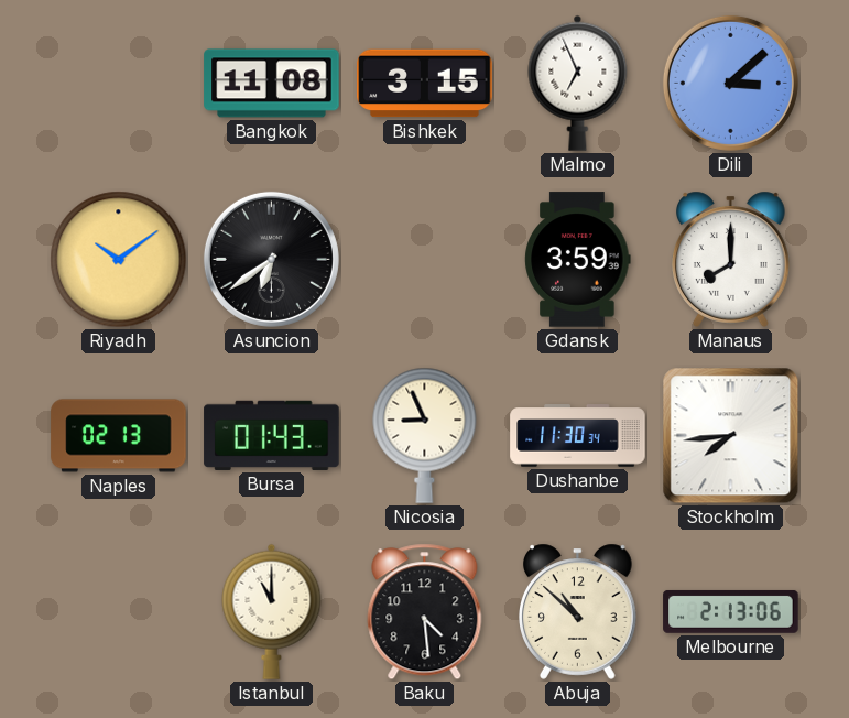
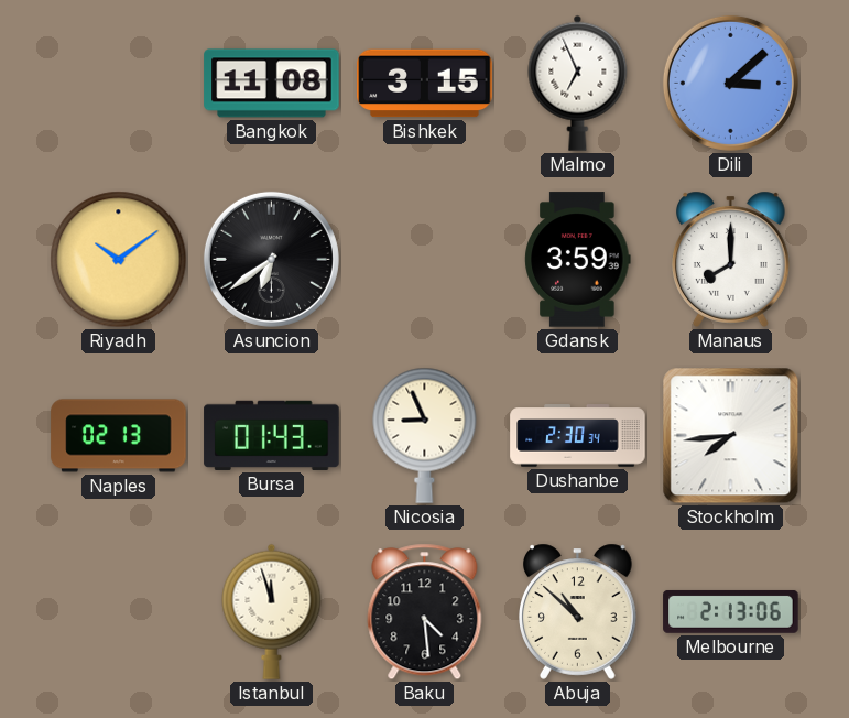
Dushanbe: 11:30 -> 2:30
Istanbul: 11:00 -> 11:57
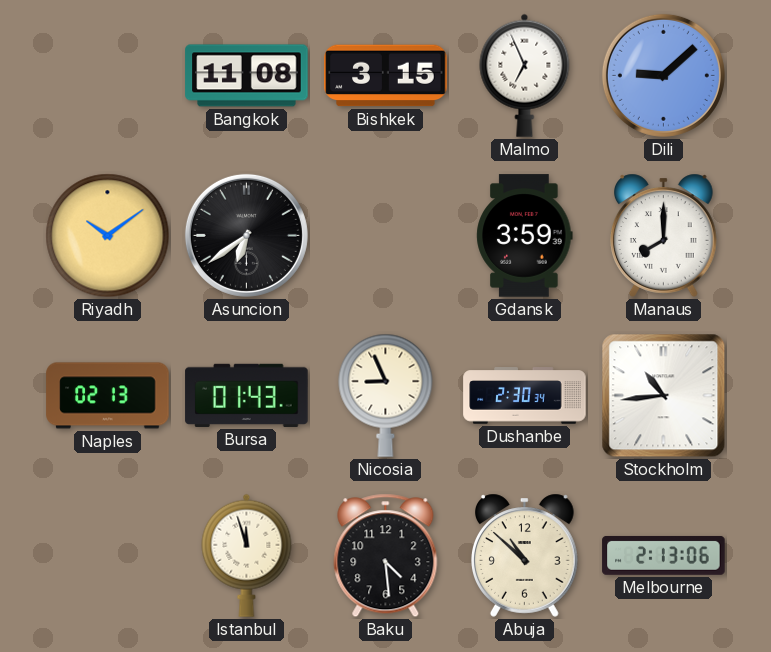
Dili: 3:08 -> 9:08
Stockholm: 7:44 -> 10:44
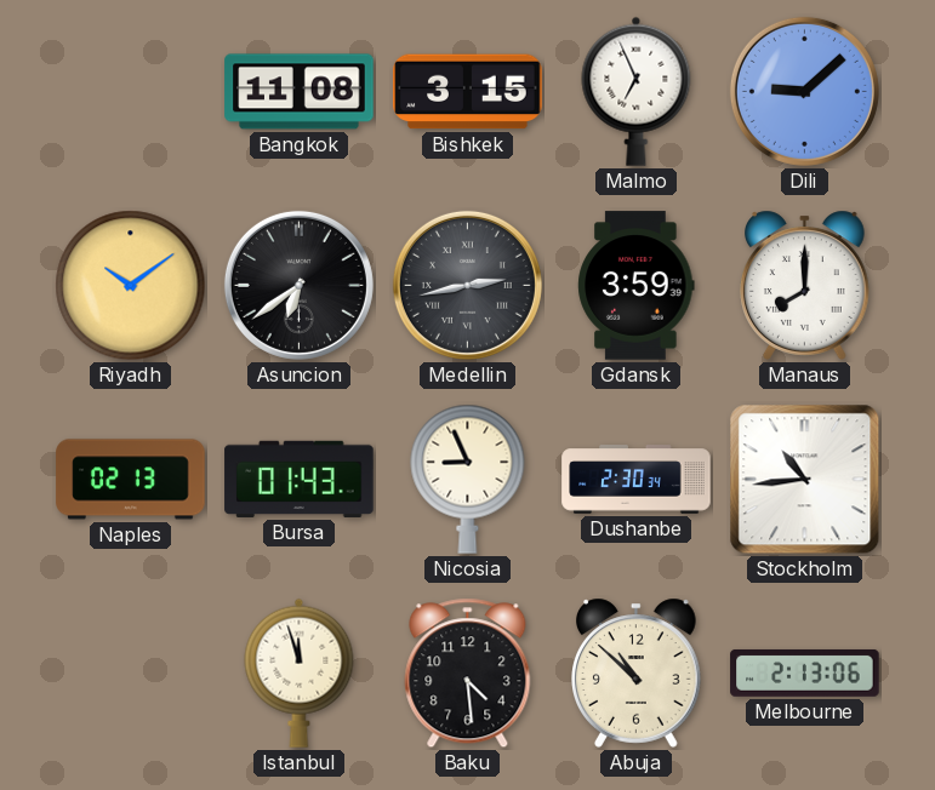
Medellin: none -> 2:43
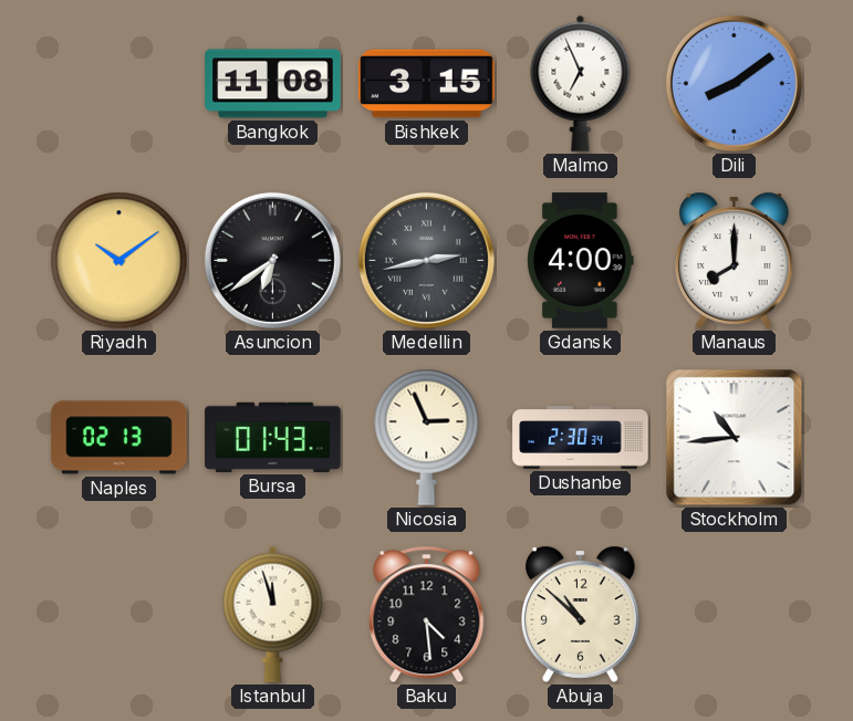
Dili: 9:08 -> 8:09
Gdansk: 3:59 -> 4:00
Nicosia: 8:56 -> 2:56
Melbourne: 2:13 -> none
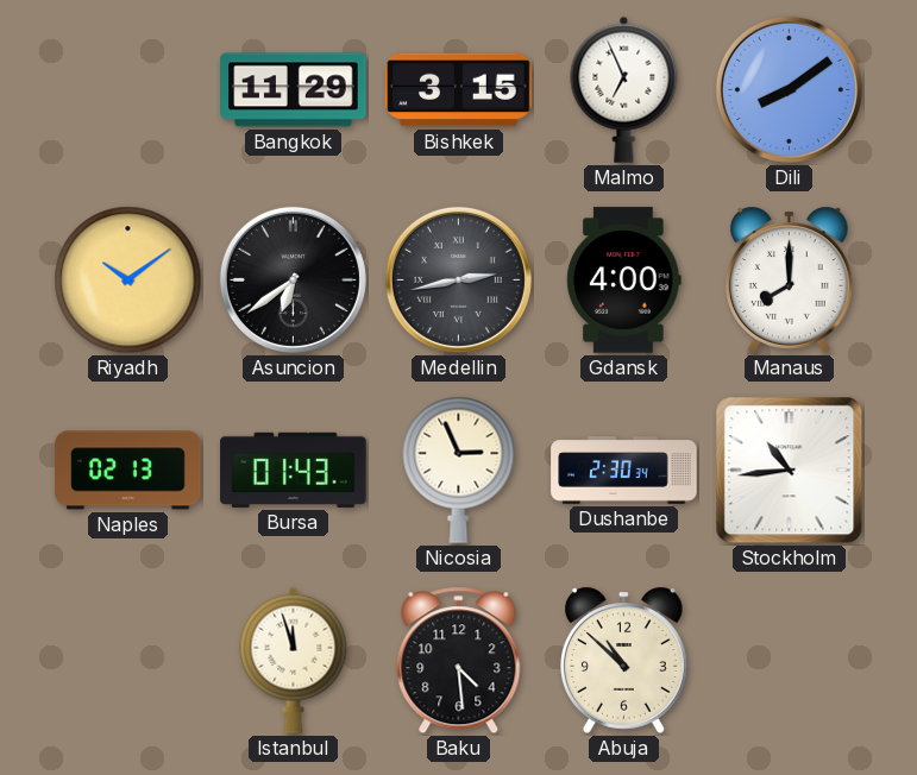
Bangkok: 11:08 -> 11:29
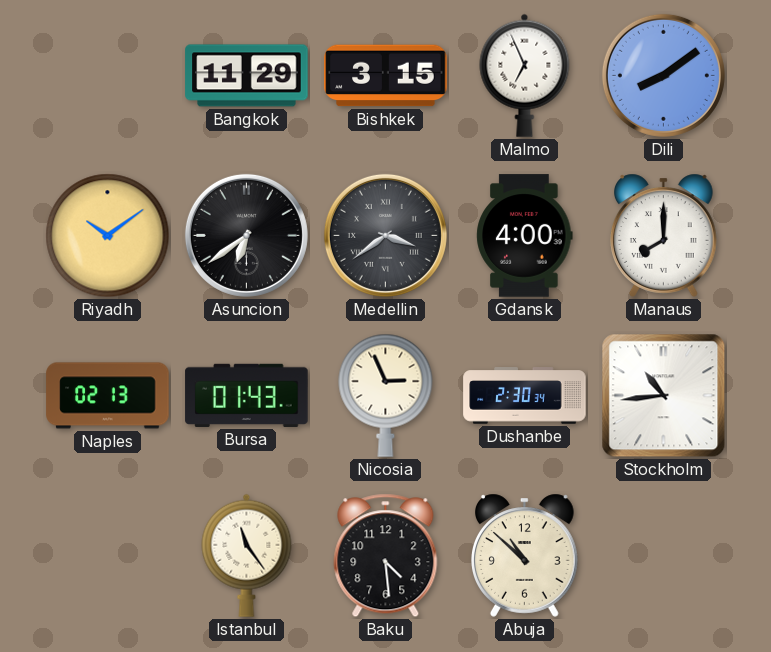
Medellin: 2:43 -> 3:39
Istanbul: 11:57 -> 11:24
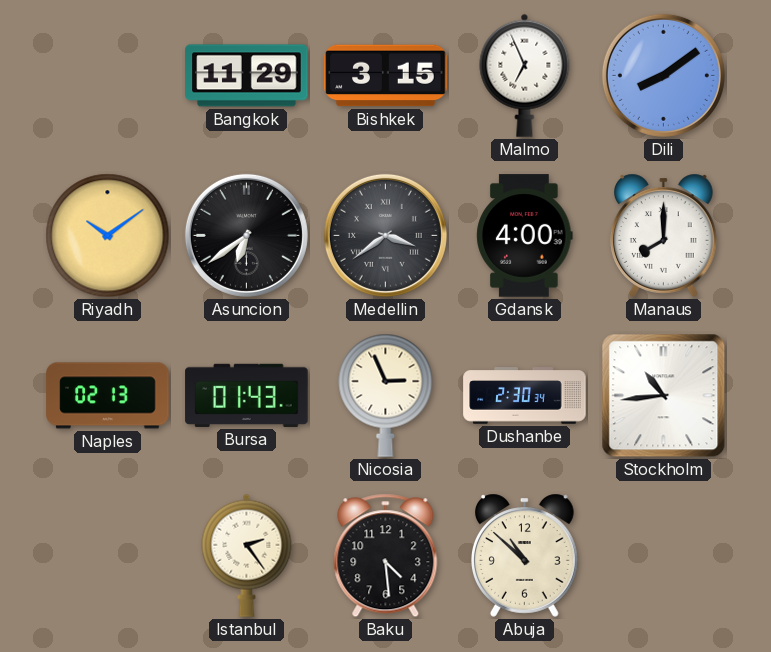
Istanbul: 11:24 -> 2:24
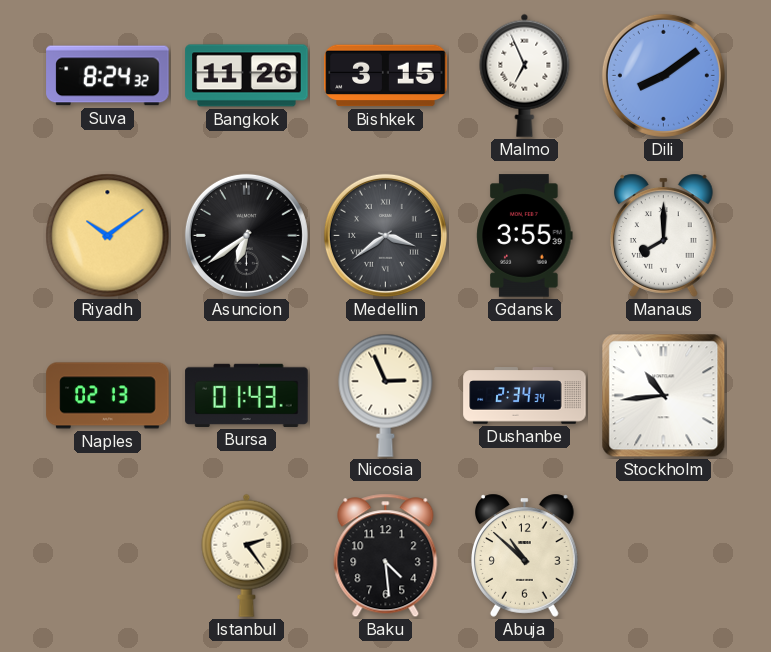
Suva: none -> 8:24
Bangkok: 11:29 -> 11:26
Gdansk: 4:00 -> 3:55
Dushanbe: 2:30 -> 2:34
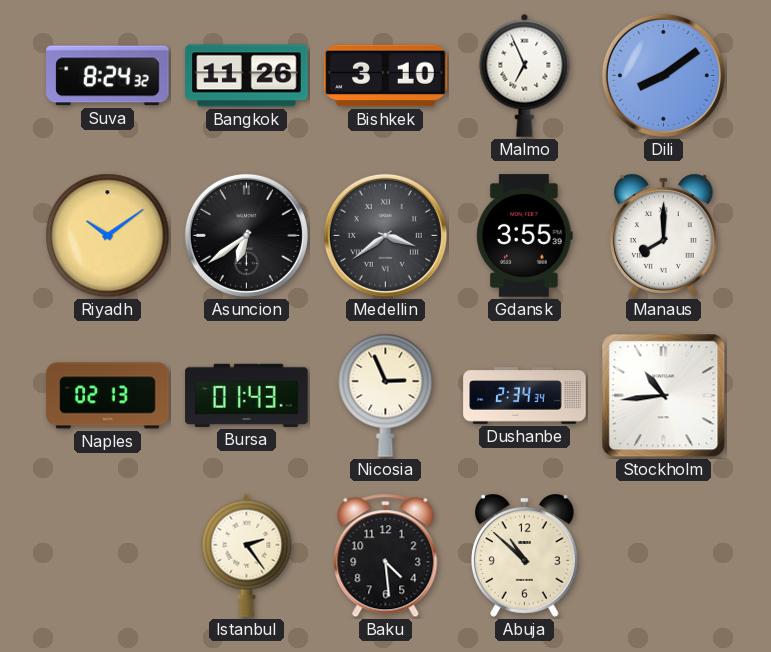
Bishkek: 3:15 -> 3:10
